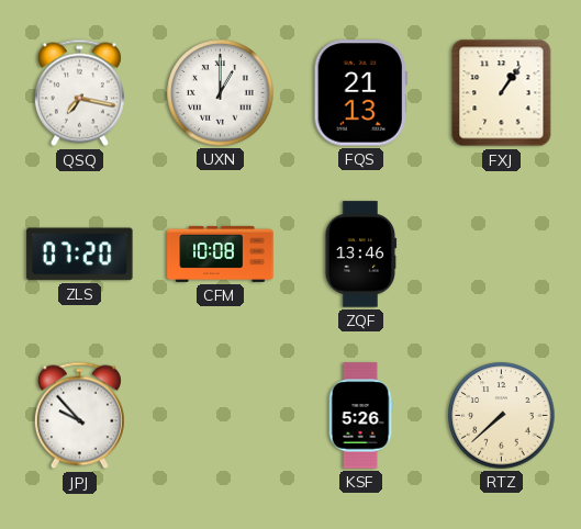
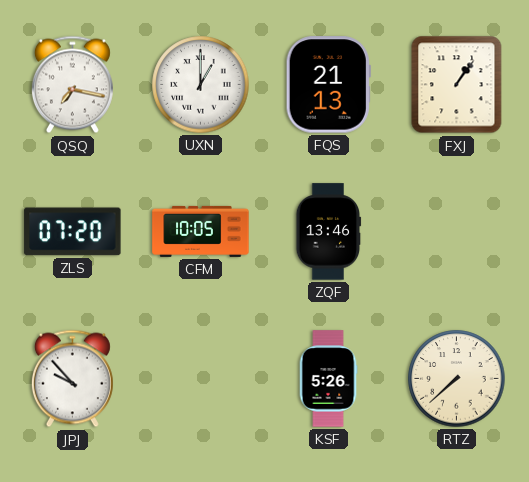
CFM: 10:08 -> 10:05
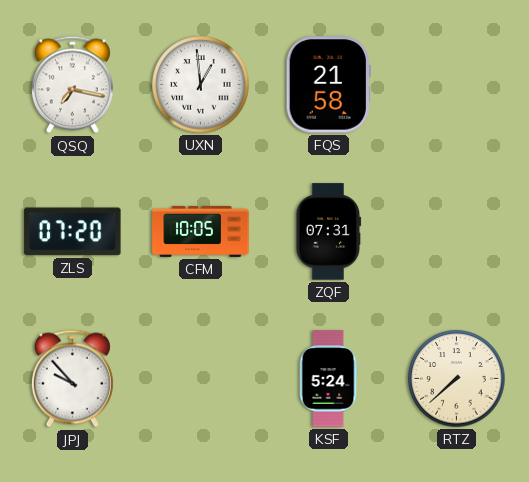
UXN: 1:00 -> 12:59
FQS: 21:13 -> 21:58
FXJ: 1:06 -> none
ZQF: 13:46 -> 07:31
KSF: 5:26 -> 5:24
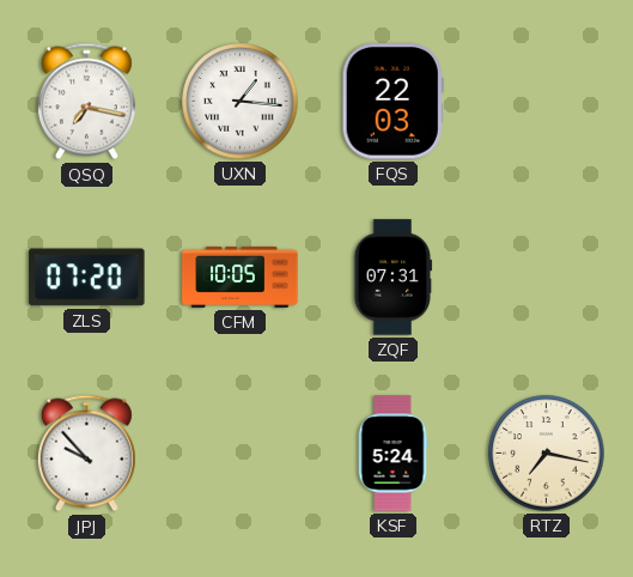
UXN: 12:59 -> 1:16
FQS: 21:58 -> 22:03
RTZ: 7:38 -> 7:17
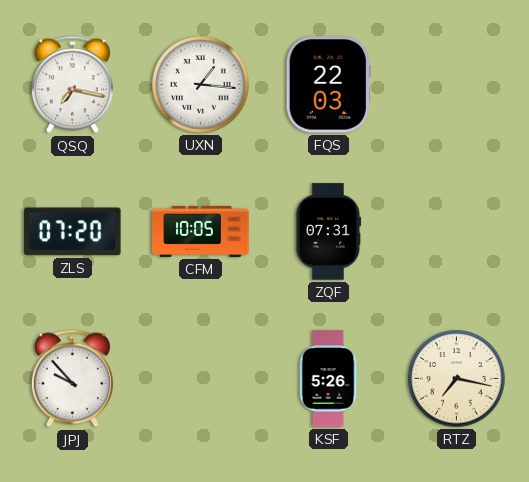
KSF: 5:24 -> 5:26
